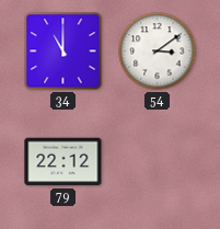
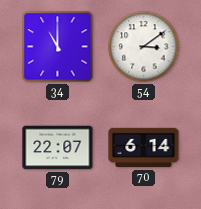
79: 22:12 -> 22:07
70: none -> 6:14
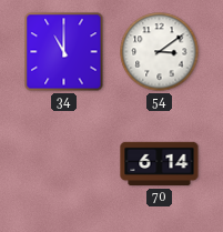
79: 22:07 -> none
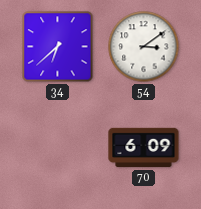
34: 11:00 -> 6:38
70: 6:14 -> 6:09
